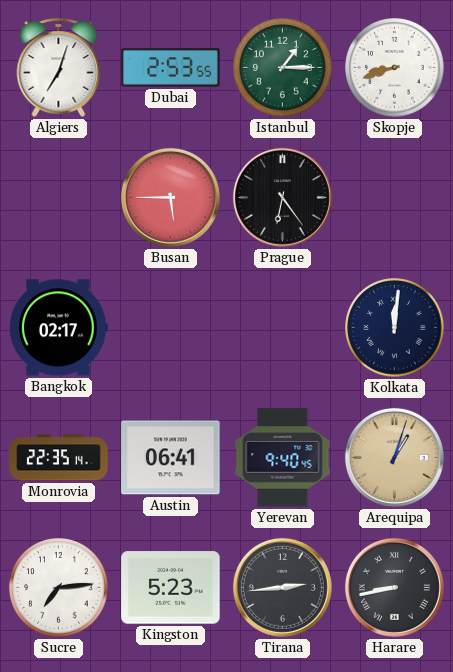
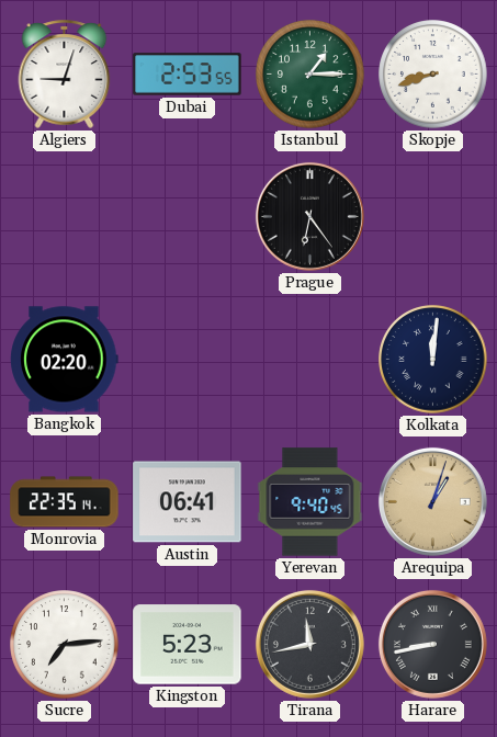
Algiers: 7:03 -> 9:03
Busan: 5:45 -> none
Bangkok: 02:17 -> 02:20
Tirana: 2:44 -> 11:43
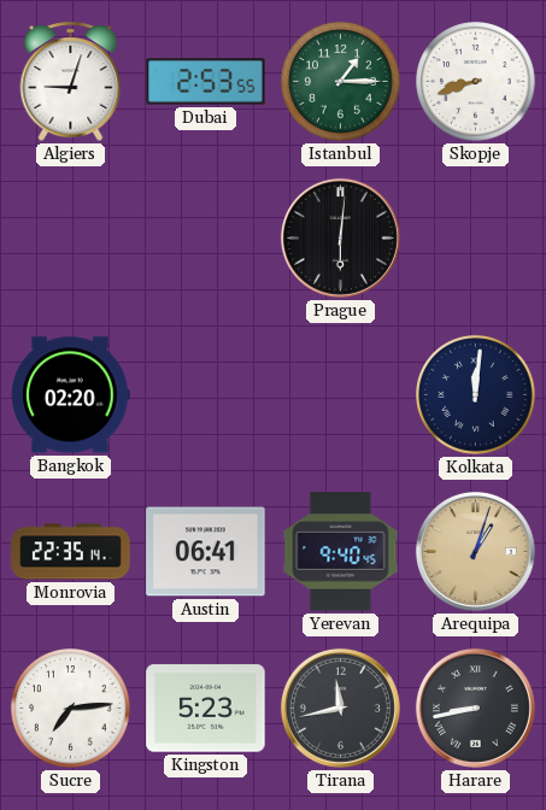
Prague: 6:24 -> 6:01
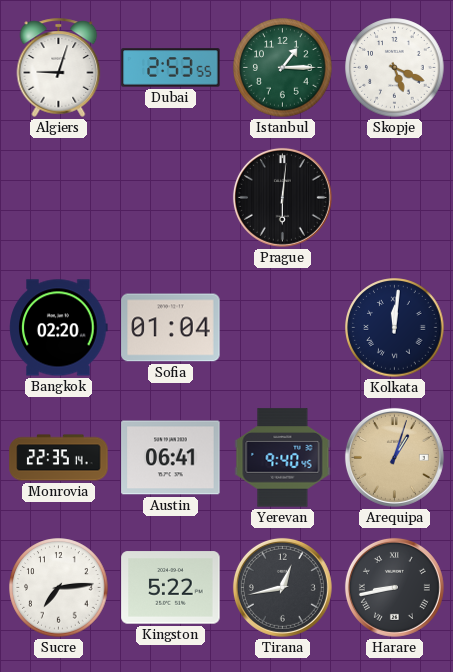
Skopje: 8:42 -> 5:19
Sofia: none -> 01:04
Kingston: 5:23 -> 5:22
Tirana: 11:43 -> 12:43
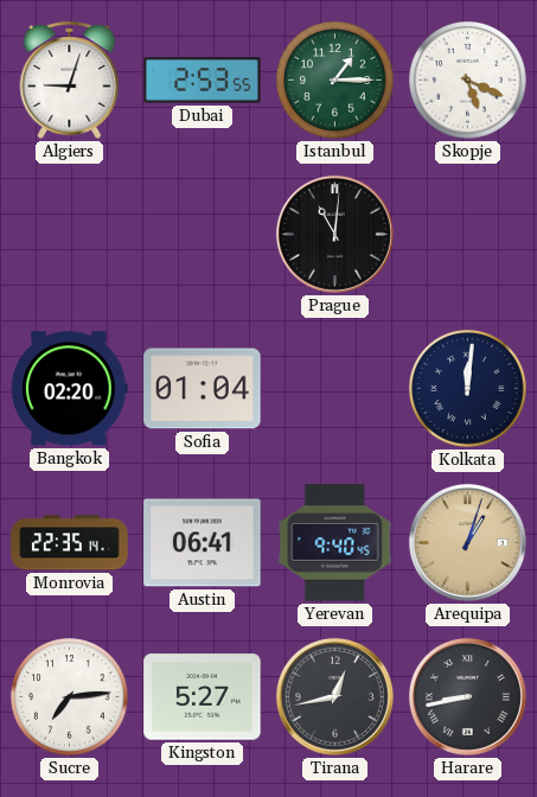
Prague: 6:01 -> 11:01
Kingston: 5:22 -> 5:27
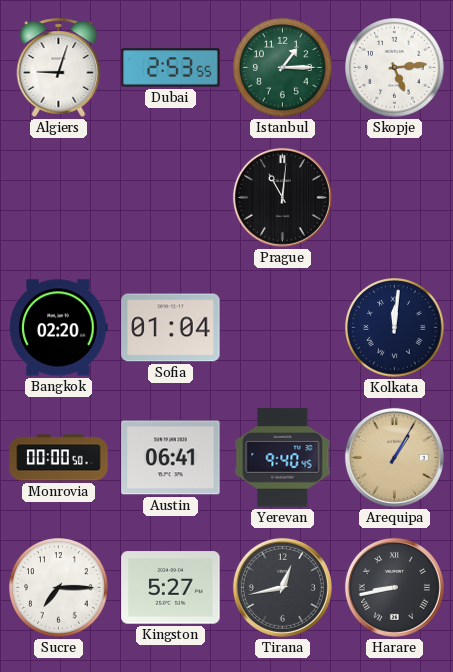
Skopje: 5:19 -> 5:14
Monrovia: 22:35 -> 00:00
Arequipa: 1:03 -> 1:05
Sucre: 7:14 -> 7:15
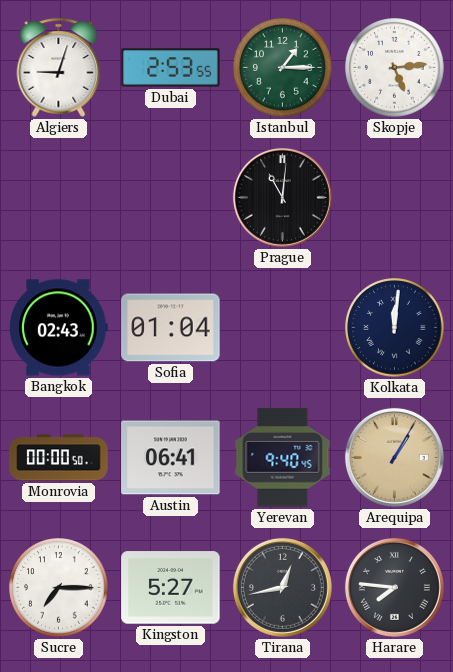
Bangkok: 02:20 -> 02:43
Harare: 8:43 -> 7:46
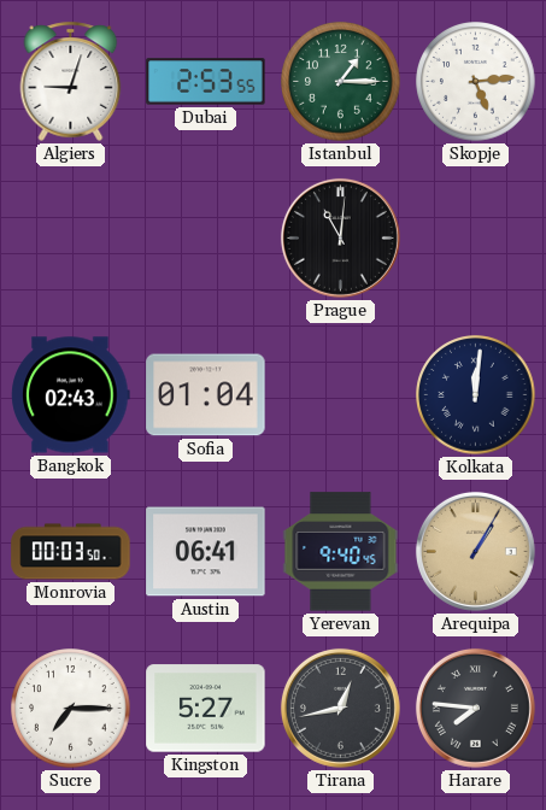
Monrovia: 00:00 -> 00:03
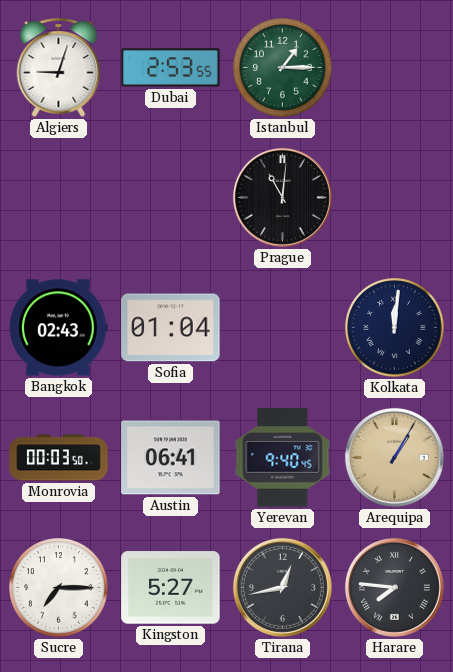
Skopje: 5:14 -> none
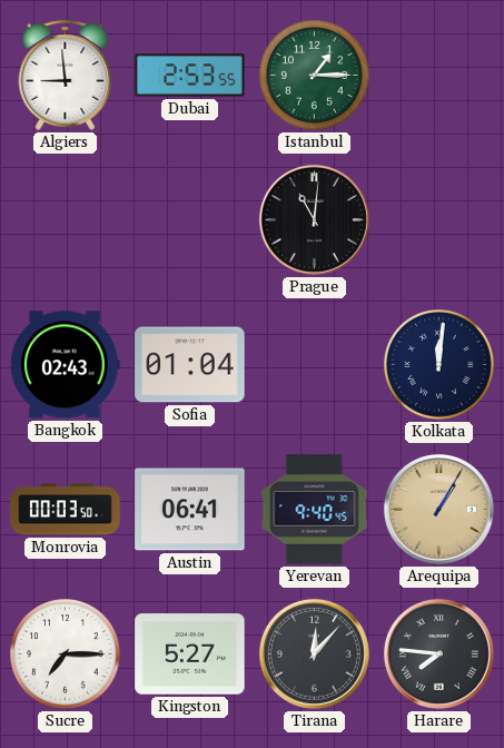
Algiers: 9:03 -> 8:59
Tirana: 12:43 -> 12:07
